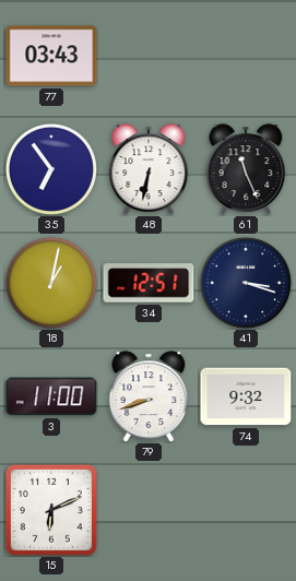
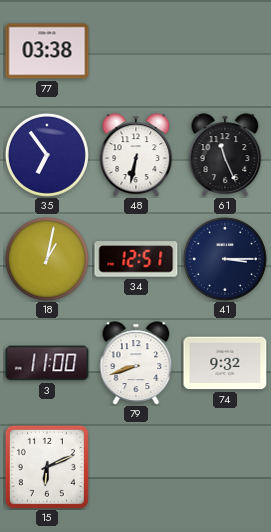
77: 03:43 -> 03:38
41: 3:18 -> 3:15
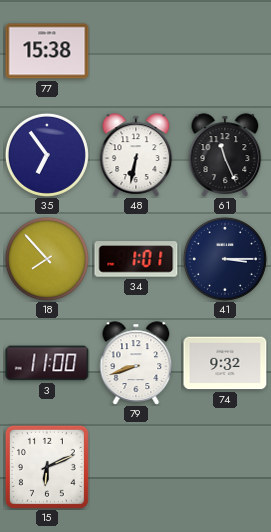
77: 03:38 -> 15:38
18: 1:02 -> 7:53
34: 12:51 -> 1:01
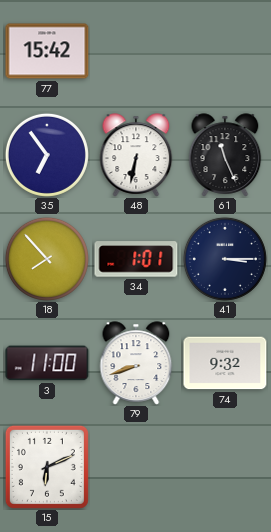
77: 15:38 -> 15:42
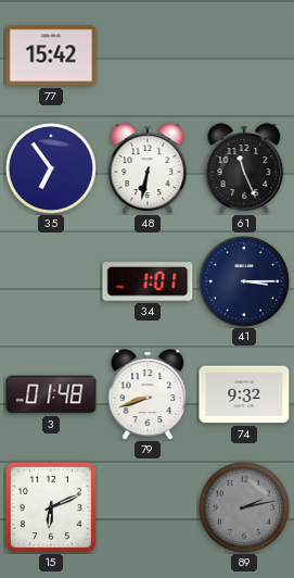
18: 7:53 -> none
3: 11:00 -> 01:48
89: none -> 2:13
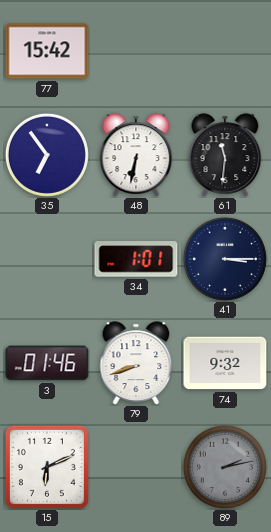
61: 11:26 -> 11:31
3: 01:48 -> 01:46
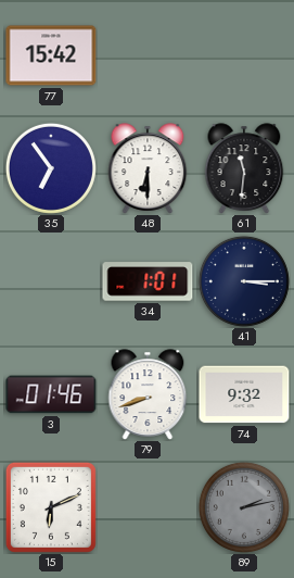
48: 6:32 -> 6:30
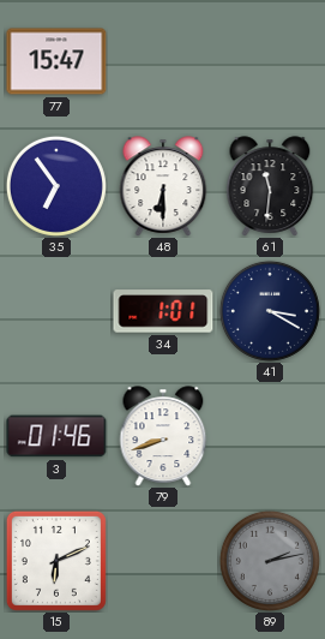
77: 15:42 -> 15:47
41: 3:15 -> 3:20
74: 9:32 -> none
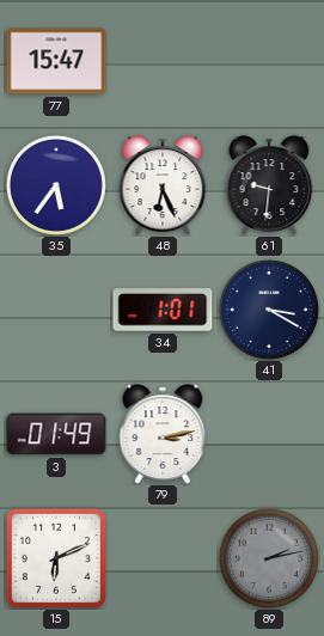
35: 6:54 -> 5:36
48: 6:30 -> 6:26
61: 11:31 -> 9:31
3: 01:46 -> 01:49
79: 8:42 -> 3:13
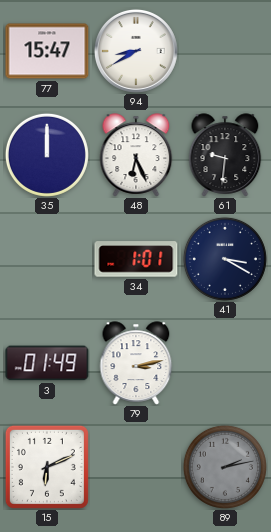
94: none -> 8:40
35: 5:36 -> 12:00
